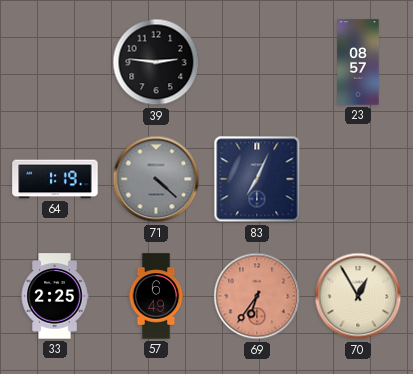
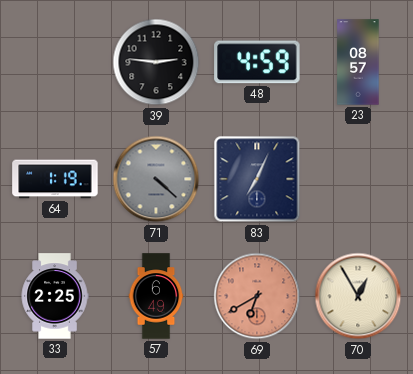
48: none -> 4:59
69: 6:36 -> 6:40
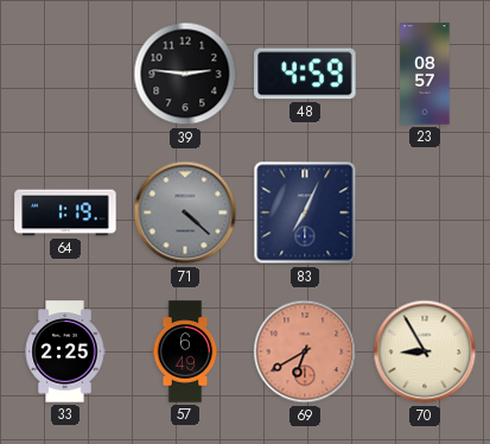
70: 12:55 -> 8:55
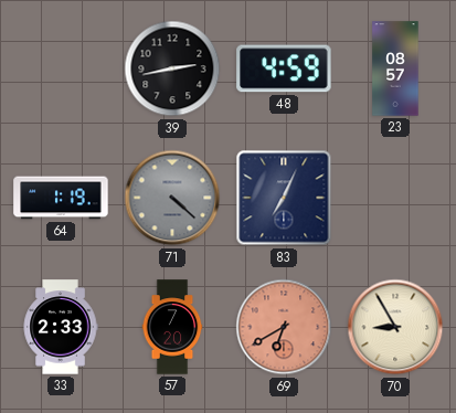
39: 2:46 -> 2:43
33: 2:25 -> 2:33
57: 6:49 -> 7:20
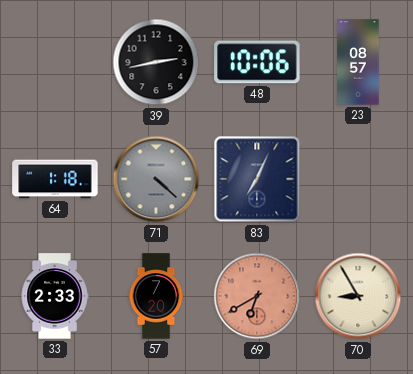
48: 4:59 -> 10:06
64: 1:19 -> 1:18
